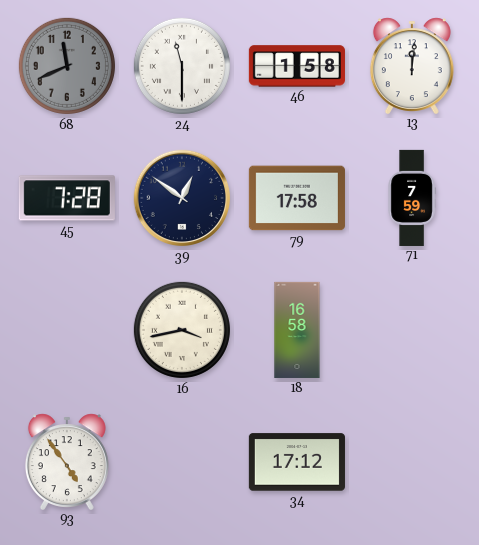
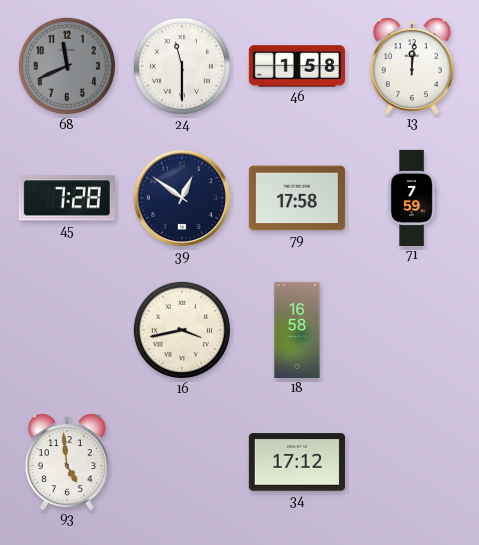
93: 4:54 -> 4:59
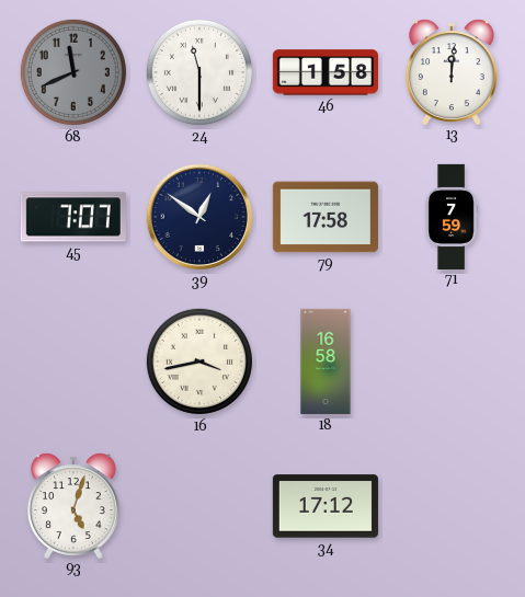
45: 7:28 -> 7:07
93: 4:59 -> 5:03
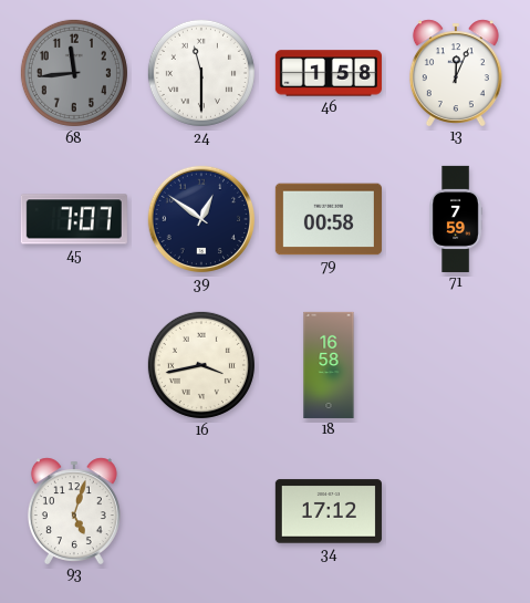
68: 11:41 -> 11:44
13: 12:01 -> 12:04
79: 17:58 -> 00:58
